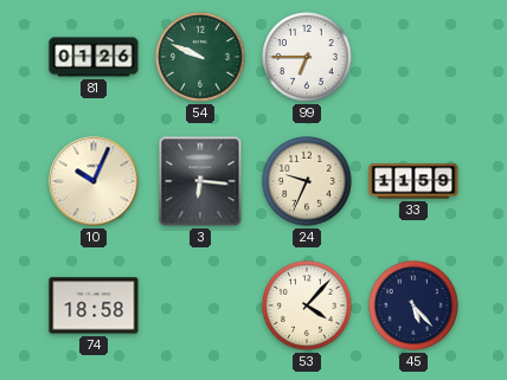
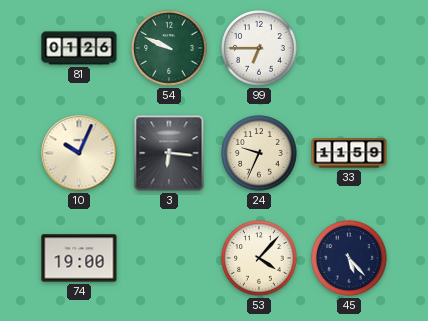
74: 18:58 -> 19:00
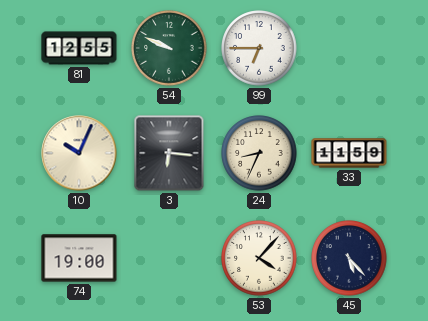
81: 01:26 -> 12:55
24: 9:34 -> 8:34
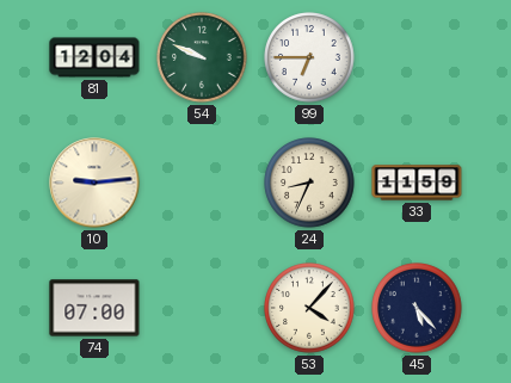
81: 12:55 -> 12:04
10: 10:04 -> 9:14
3: 6:16 -> none
74: 19:00 -> 07:00
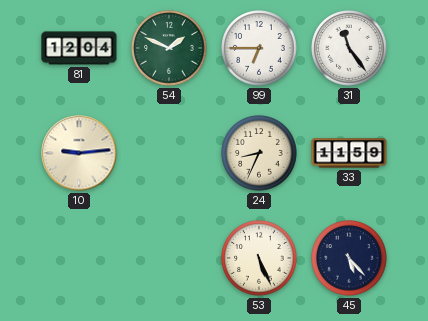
54: 9:49 -> 1:49
31: none -> 11:24
74: 07:00 -> none
53: 4:07 -> 5:26
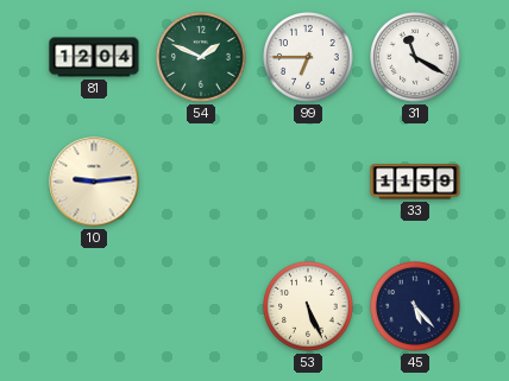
31: 11:24 -> 11:20
24: 8:34 -> none
